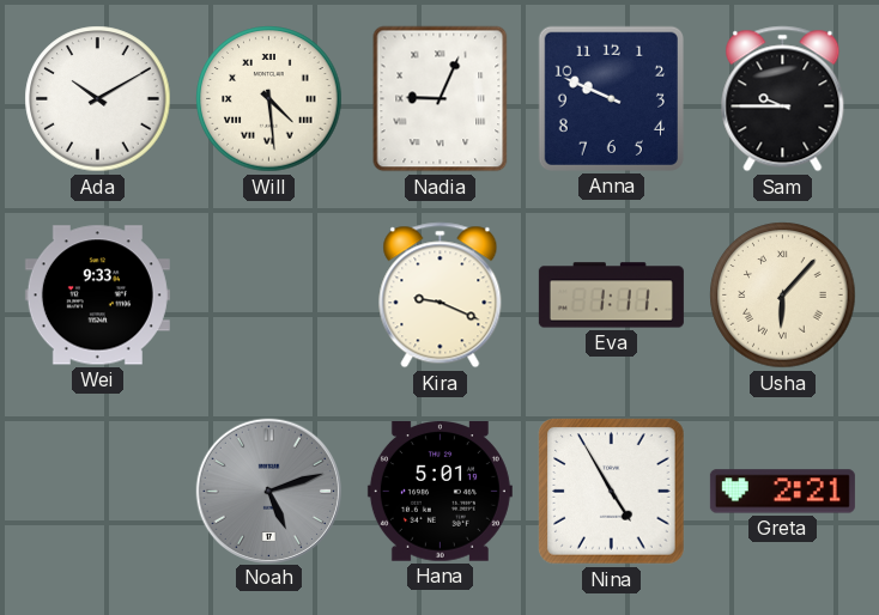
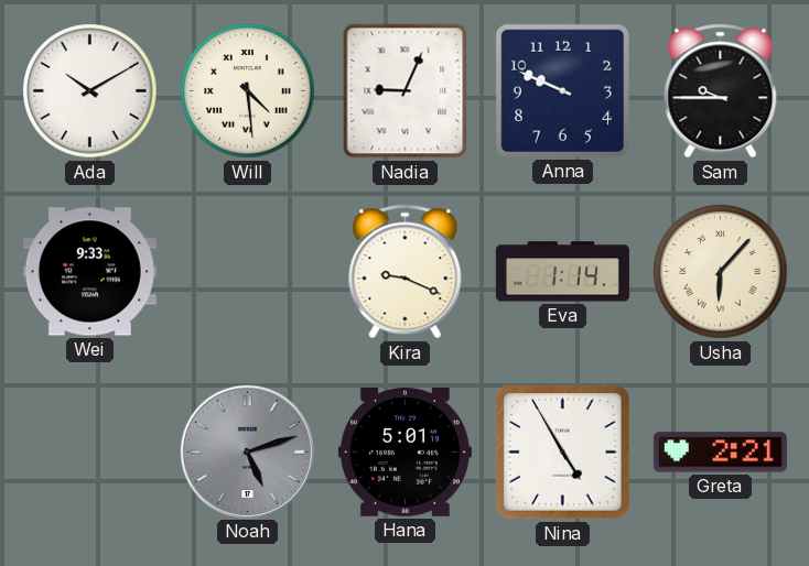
Eva: 1:11 -> 1:14
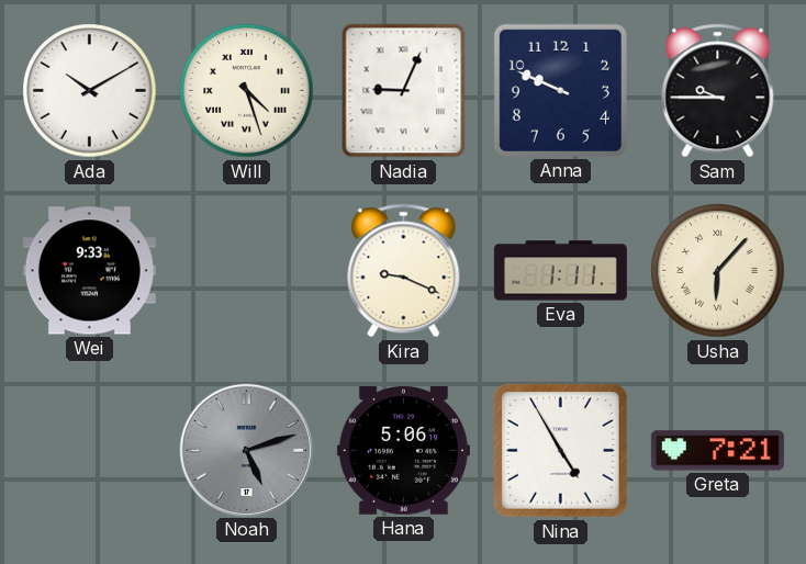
Will: 4:29 -> 4:27
Eva: 1:14 -> 1:11
Hana: 5:01 -> 5:06
Greta: 2:21 -> 7:21
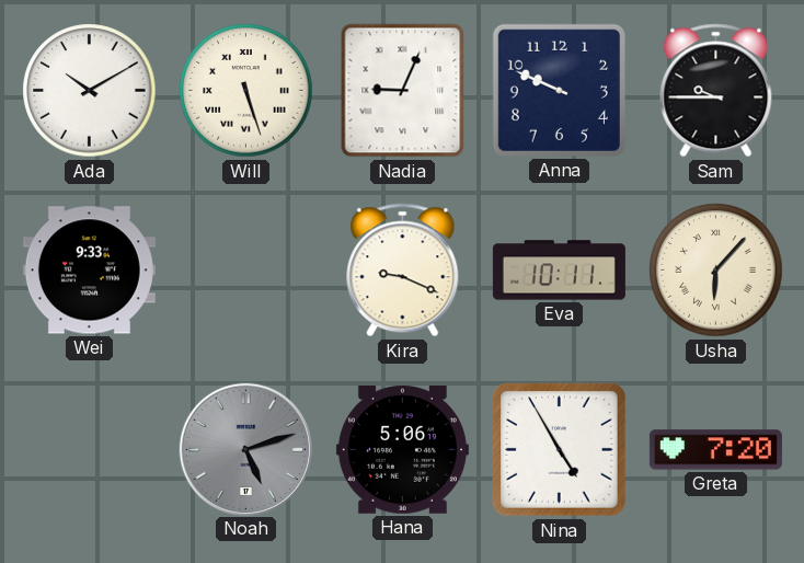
Will: 4:27 -> 5:27
Eva: 1:11 -> 10:11
Greta: 7:21 -> 7:20
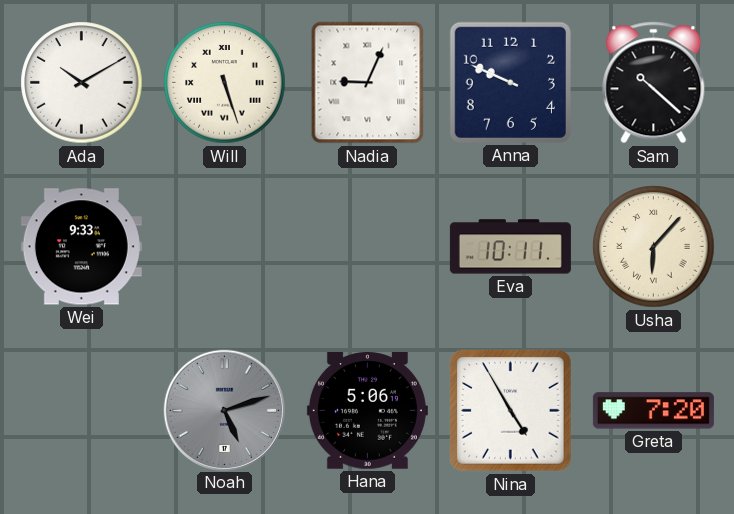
Sam: 9:45 -> 10:22
Kira: 9:19 -> none
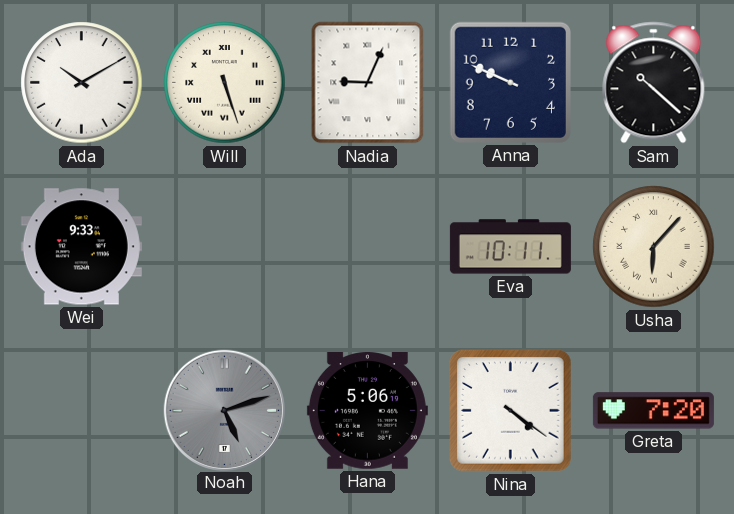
Nina: 4:55 -> 4:21
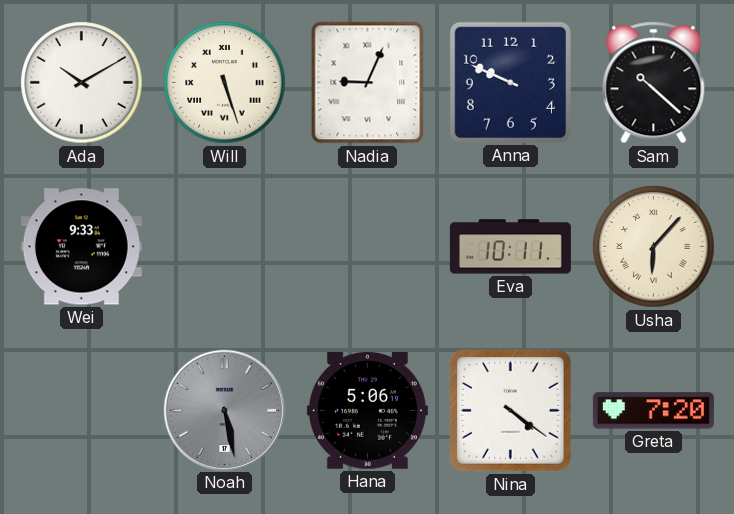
Noah: 5:12 -> 5:28
